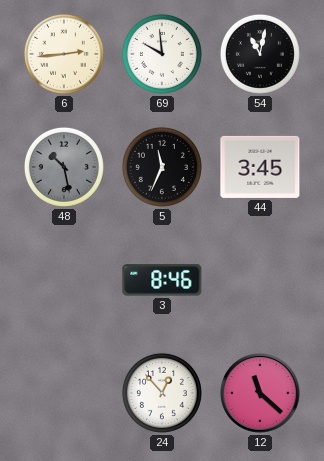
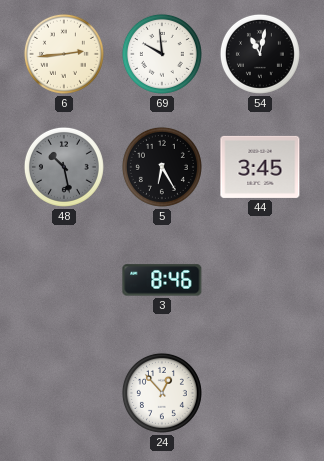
5: 11:34 -> 6:25
12: 11:22 -> none
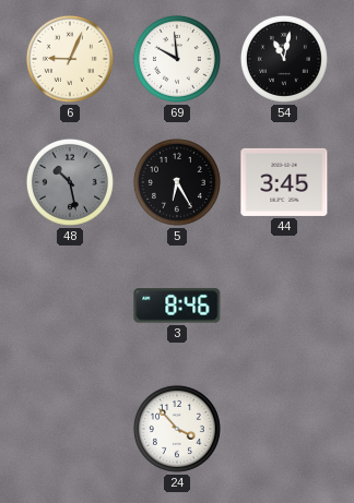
6: 2:44 -> 9:04
24: 12:53 -> 3:53
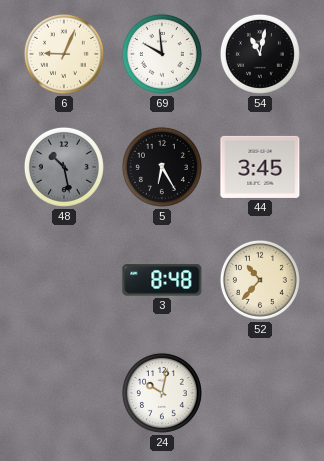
3: 8:46 -> 8:48
52: none -> 10:37
24: 3:53 -> 10:02
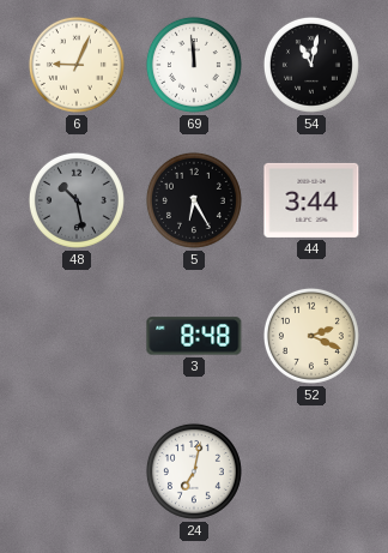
69: 9:59 -> 11:59
44: 3:45 -> 3:44
52: 10:37 -> 2:19
24: 10:02 -> 7:02
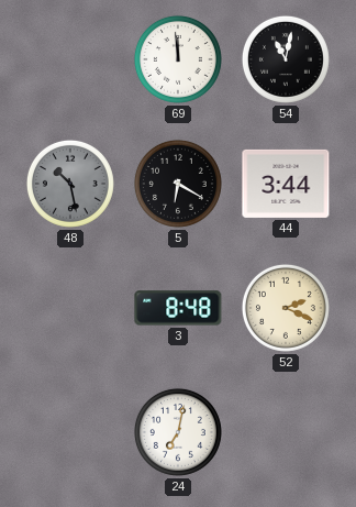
6: 9:04 -> none
5: 6:25 -> 6:20
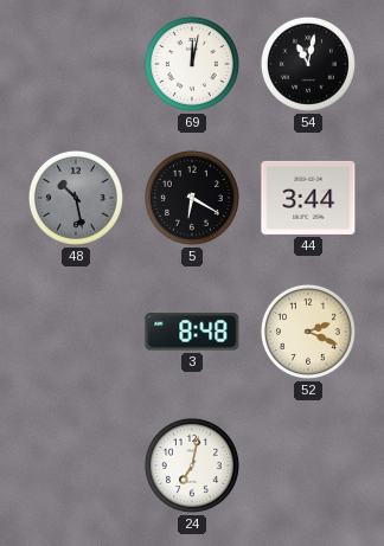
69: 11:59 -> 12:02
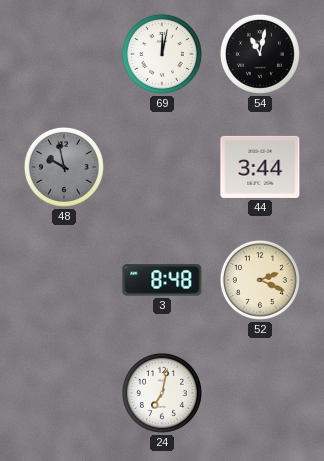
48: 10:28 -> 9:58
5: 6:20 -> none
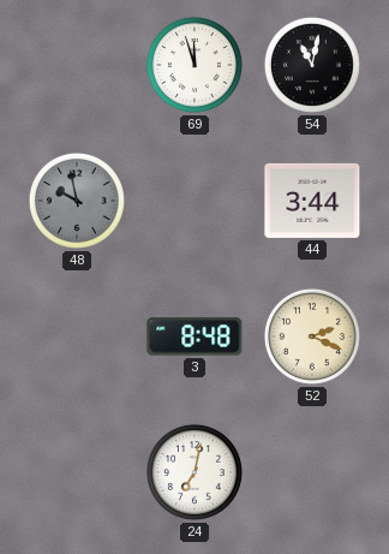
69: 12:02 -> 11:57
